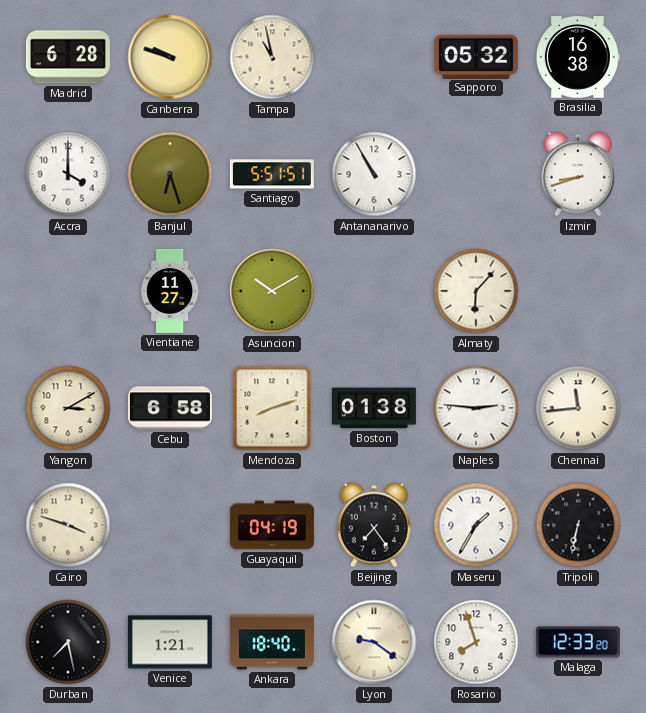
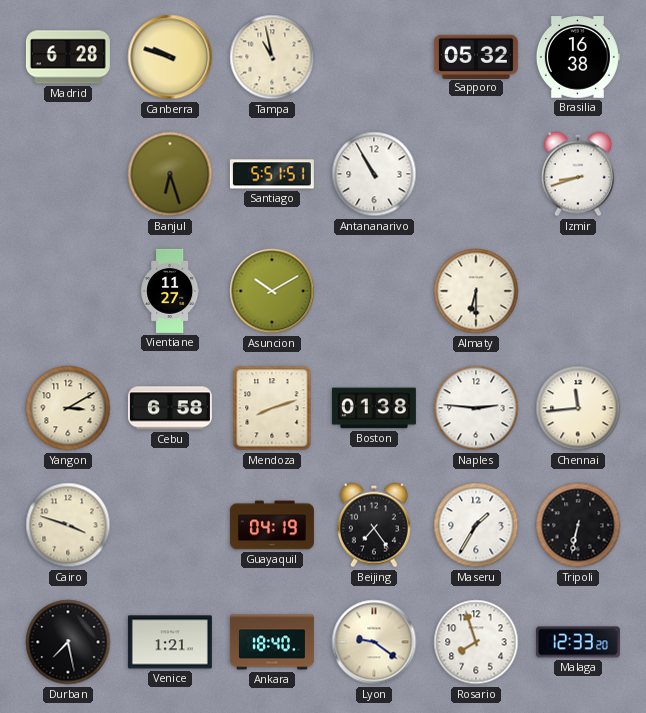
Accra: 4:00 -> none
Almaty: 6:07 -> 6:30
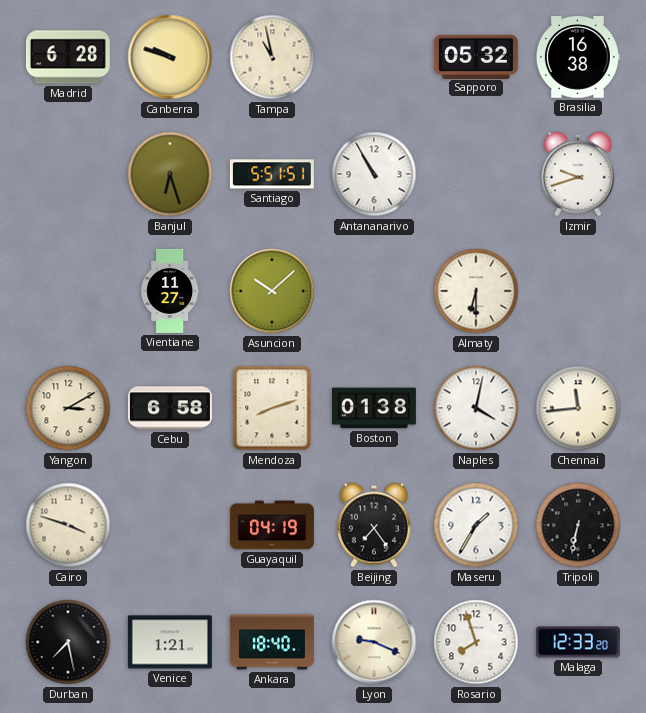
Izmir: 8:42 -> 9:42
Asuncion: 10:10 -> 10:08
Naples: 2:46 -> 4:02
Lyon: 9:21 -> 9:19
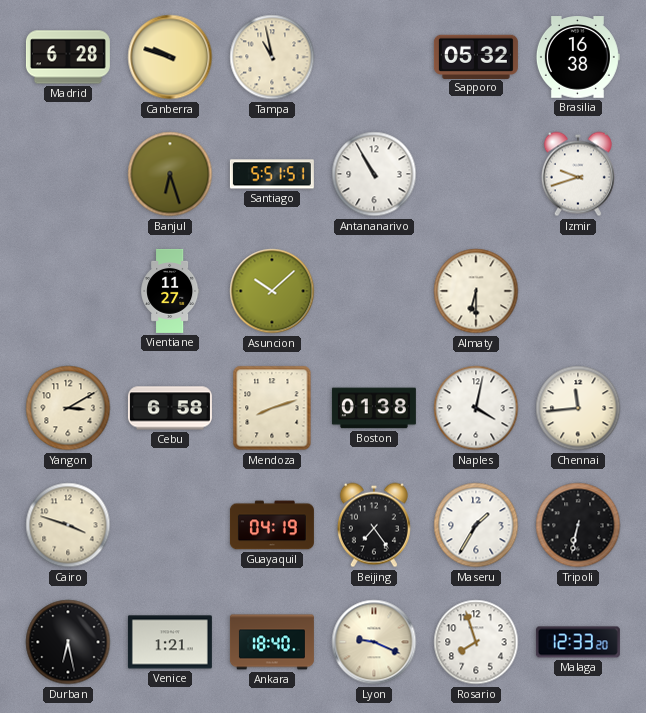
Durban: 7:28 -> 6:28
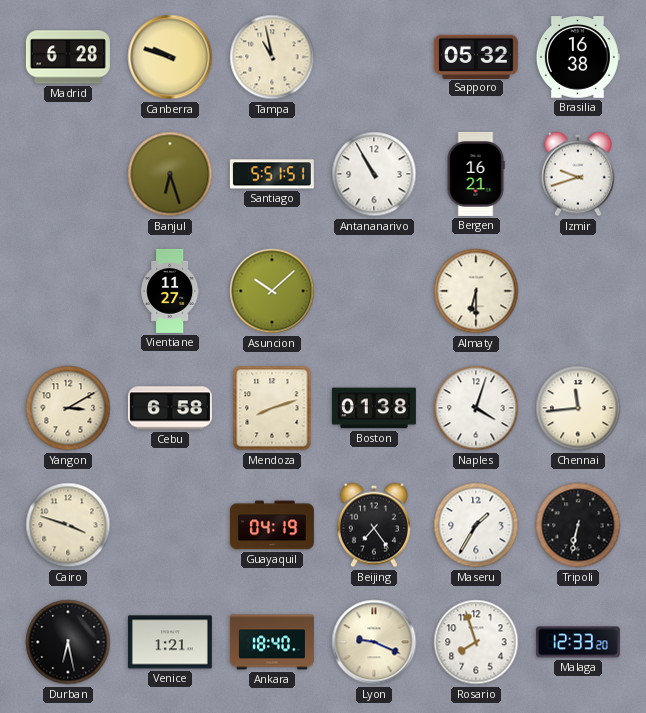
Bergen: none -> 16:21
Naples: 4:02 -> 4:03
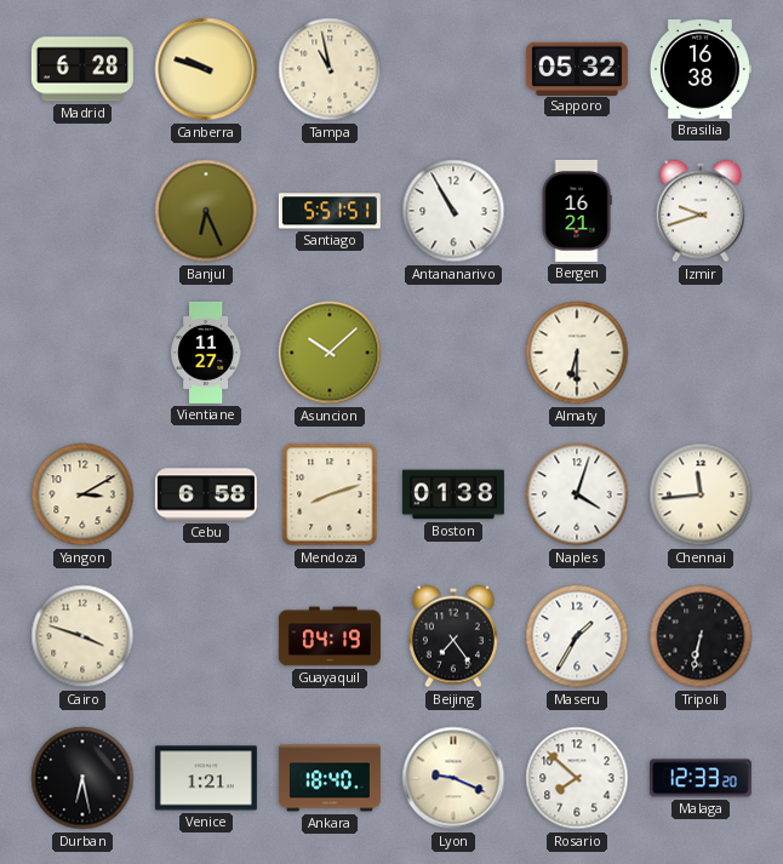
Banjul: 6:27 -> 6:26
Rosario: 7:57 -> 7:52
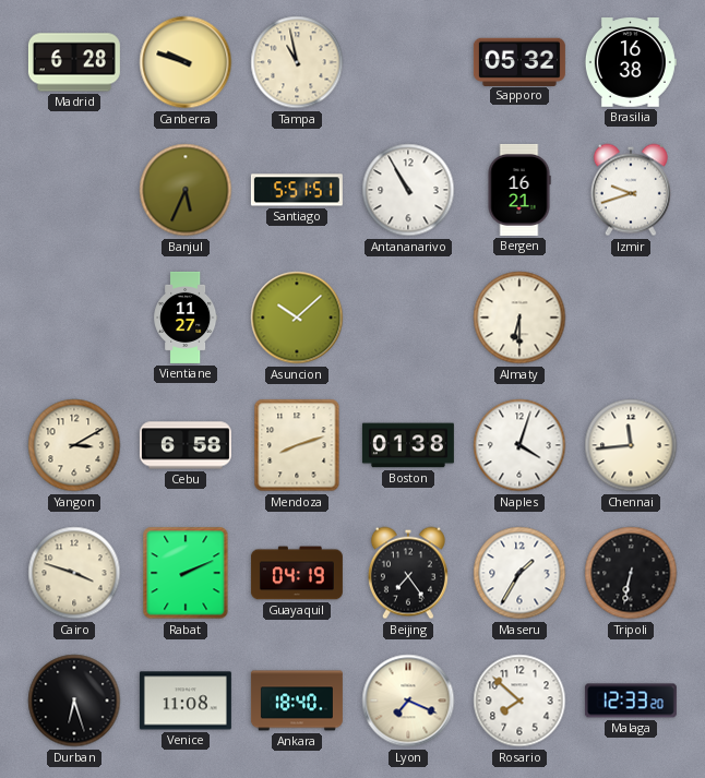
Banjul: 6:26 -> 5:34
Rabat: none -> 2:11
Durban: 6:28 -> 6:27
Venice: 1:21 -> 11:08
Lyon: 9:19 -> 7:19
